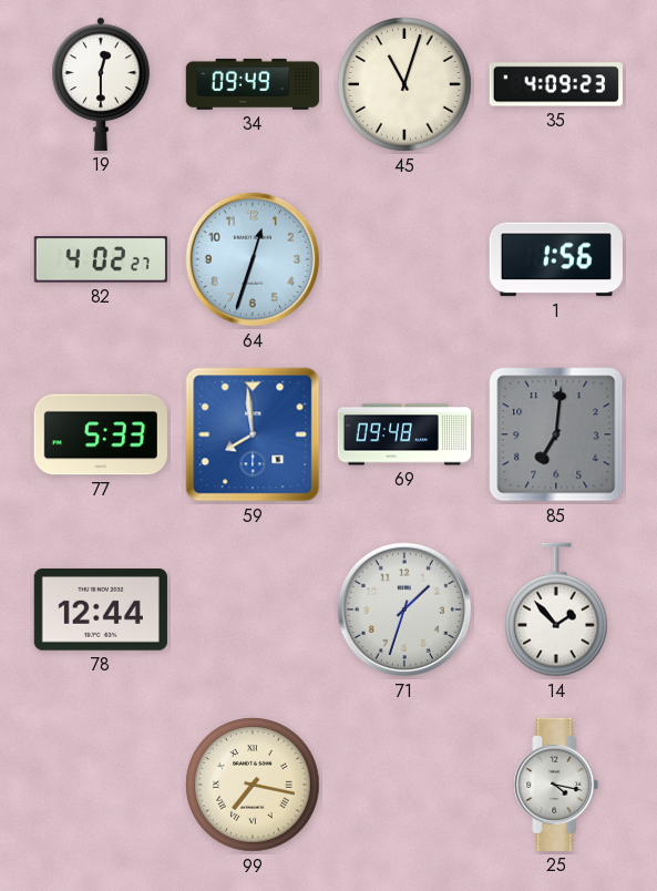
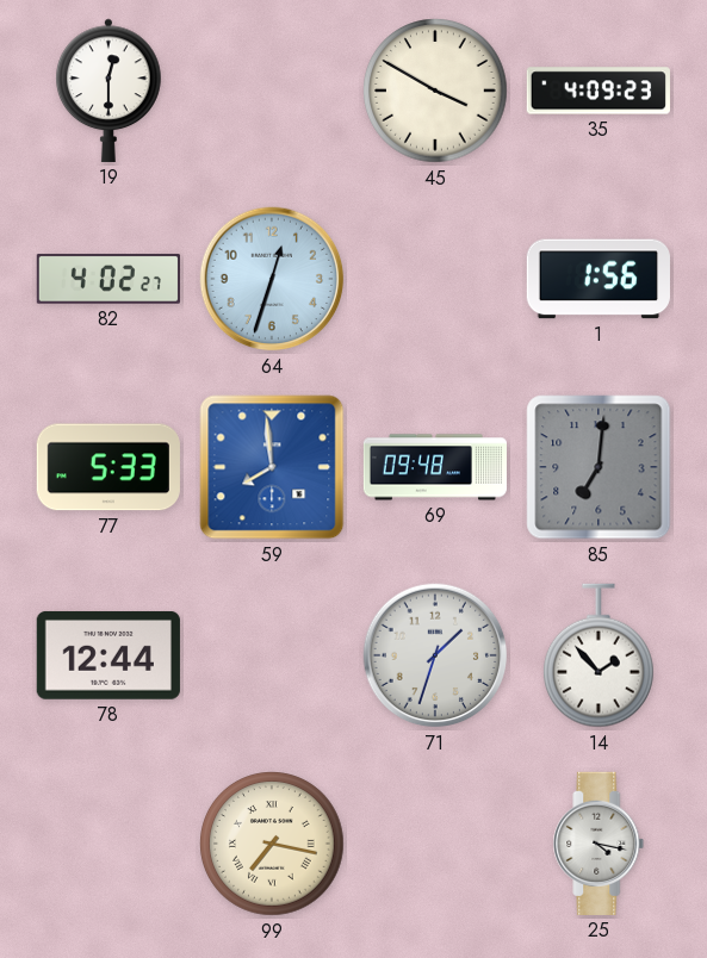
34: 09:49 -> none
45: 11:03 -> 3:50
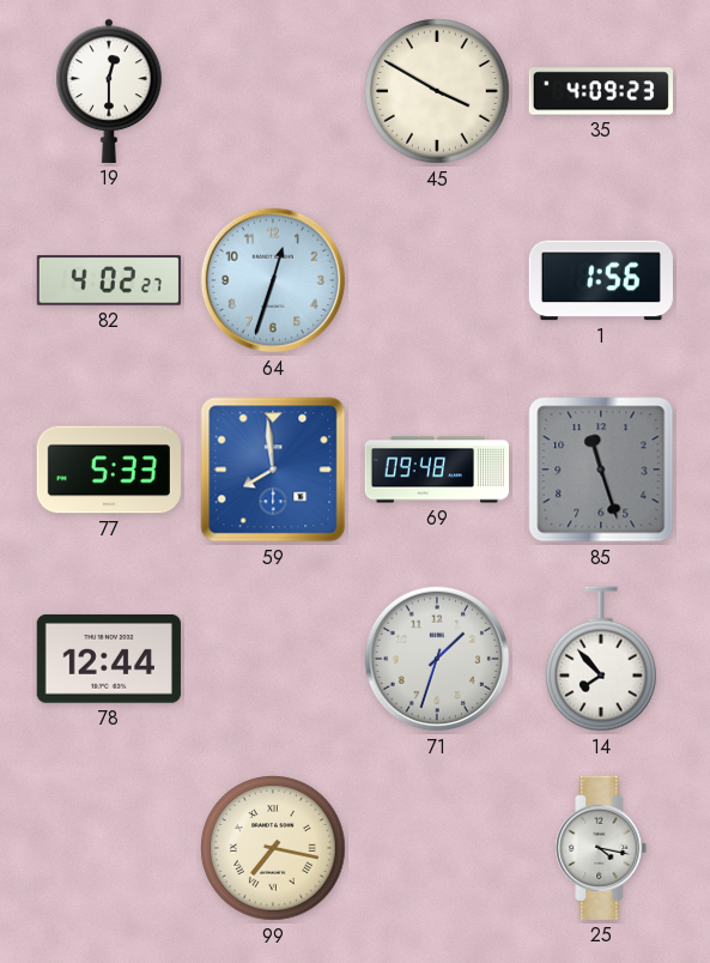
85: 7:01 -> 11:27
14: 1:53 -> 7:53
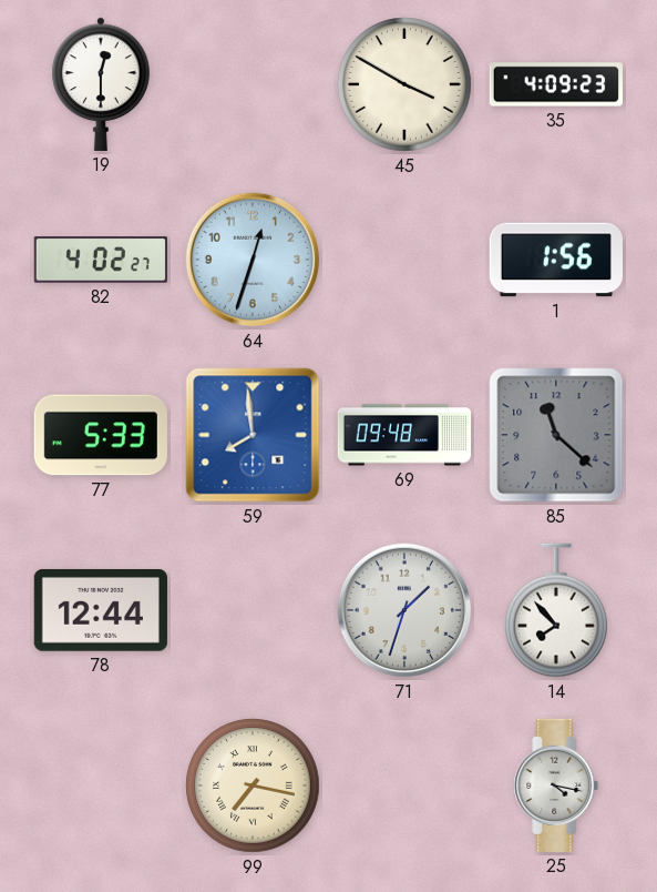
85: 11:27 -> 11:22
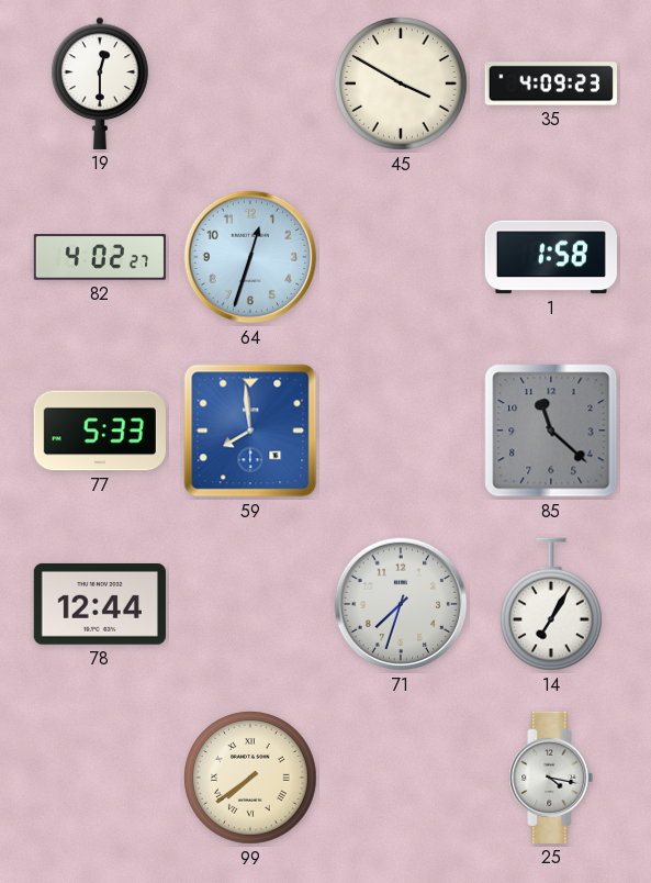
1: 1:56 -> 1:58
69: 09:48 -> none
71: 1:33 -> 7:33
14: 7:53 -> 7:05
99: 7:17 -> 7:39
